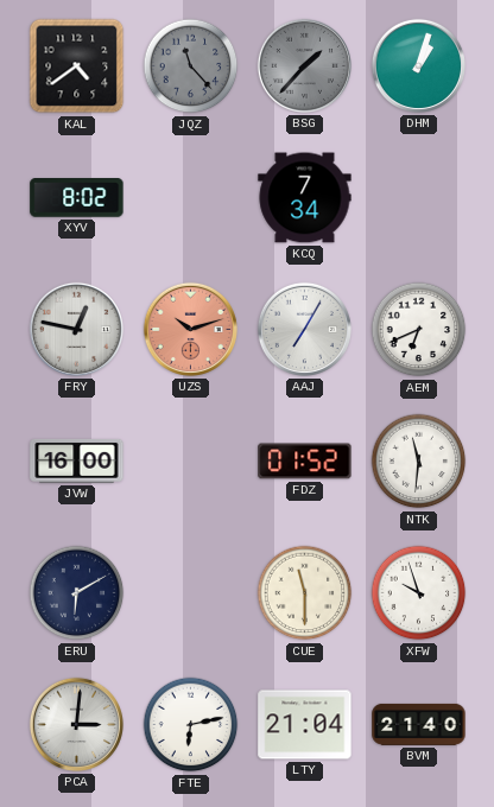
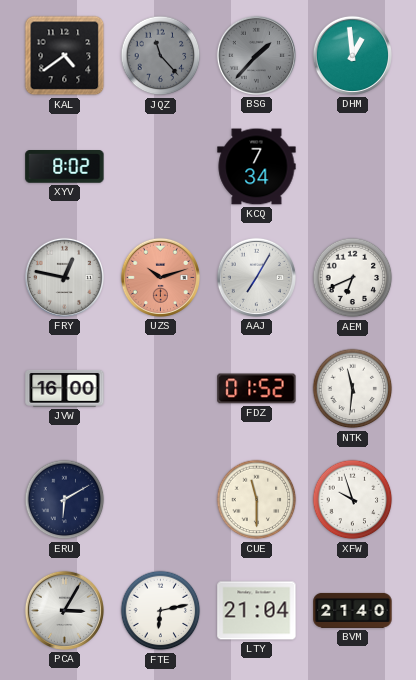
DHM: 1:03 -> 12:59
PCA: 3:01 -> 3:05
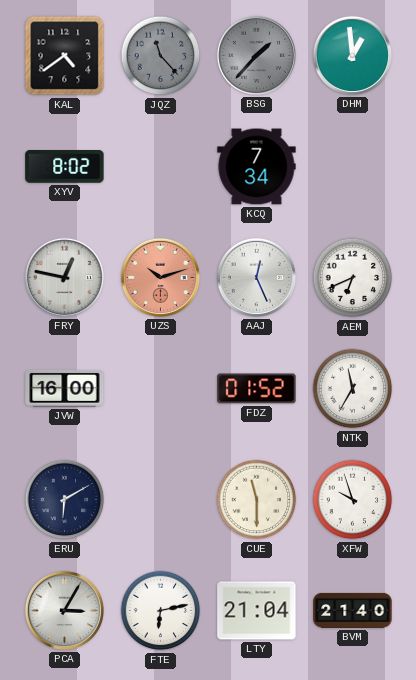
AAJ: 7:05 -> 12:26
NTK: 11:31 -> 11:35
